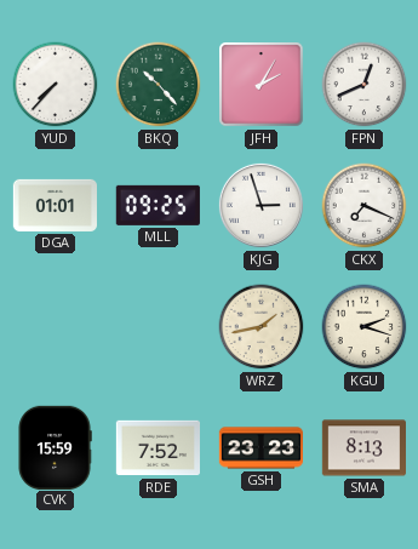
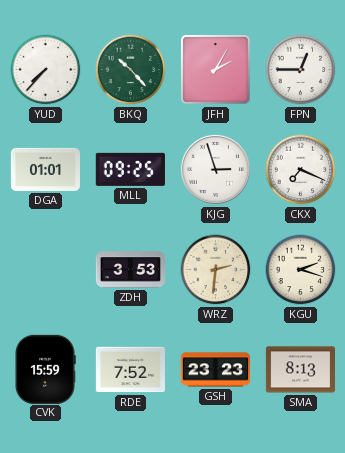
FPN: 12:41 -> 12:45
ZDH: none -> 3:53
WRZ: 1:43 -> 2:31
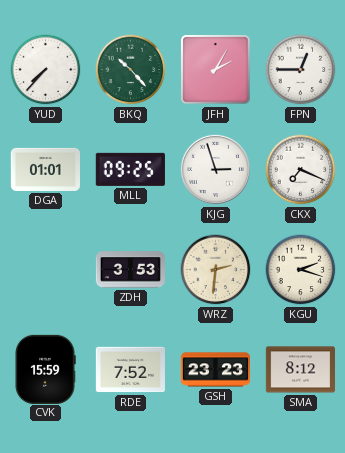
SMA: 8:13 -> 8:12
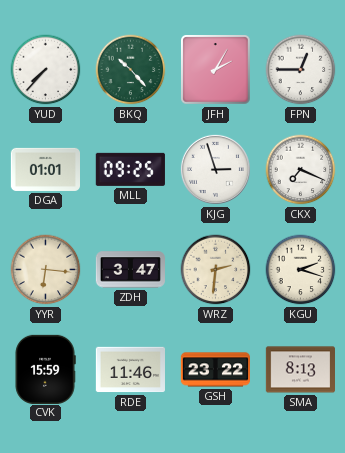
YYR: none -> 6:16
ZDH: 3:53 -> 3:47
RDE: 7:52 -> 11:46
GSH: 23:23 -> 23:22
SMA: 8:12 -> 8:13
